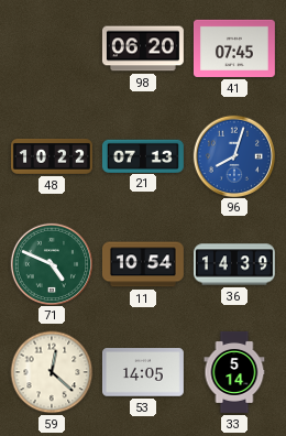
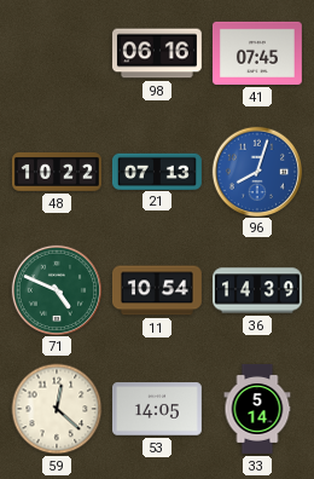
98: 06:20 -> 06:16
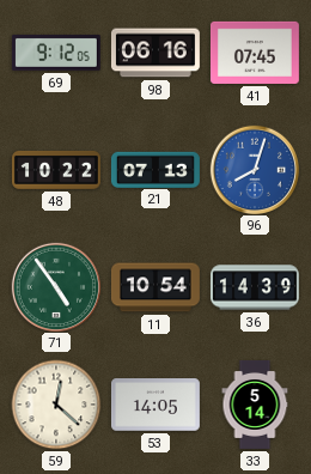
69: none -> 9:12
71: 4:49 -> 4:54
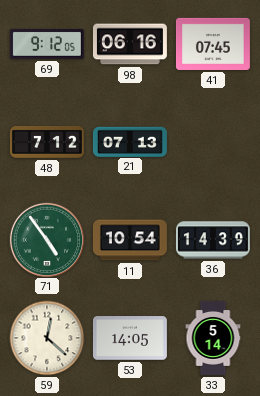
48: 10:22 -> 7:12
96: 8:03 -> none
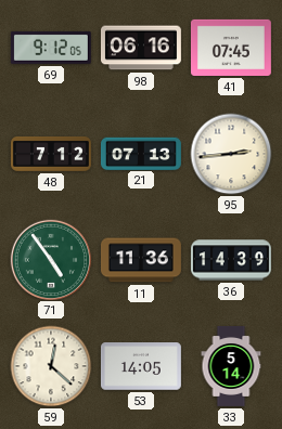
95: none -> 2:44
11: 10:54 -> 11:36
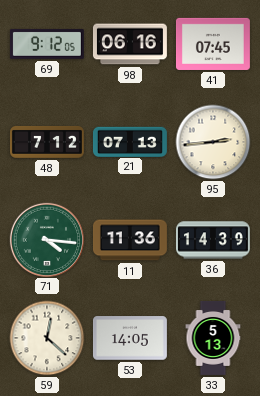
71: 4:54 -> 4:16
33: 5:14 -> 5:13
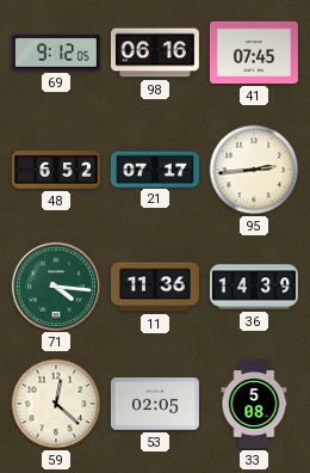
48: 7:12 -> 6:52
21: 07:13 -> 07:17
53: 14:05 -> 02:05
33: 5:13 -> 5:08
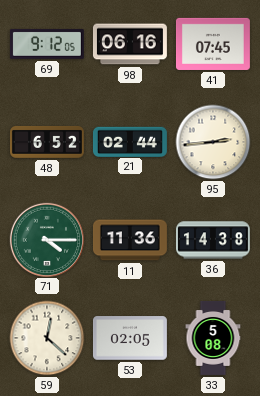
21: 07:17 -> 02:44
71: 4:16 -> 4:15
36: 14:39 -> 14:38
